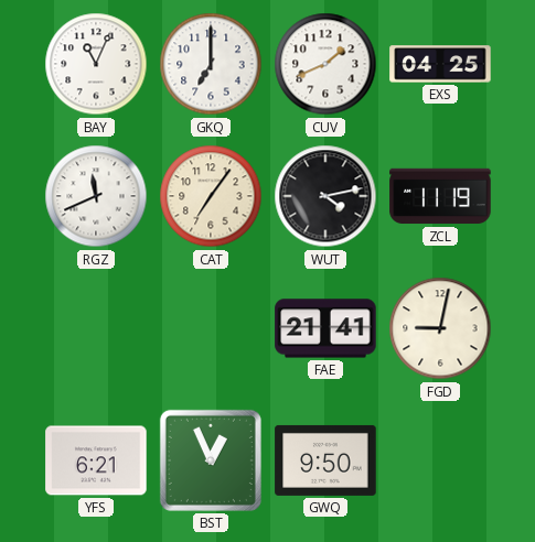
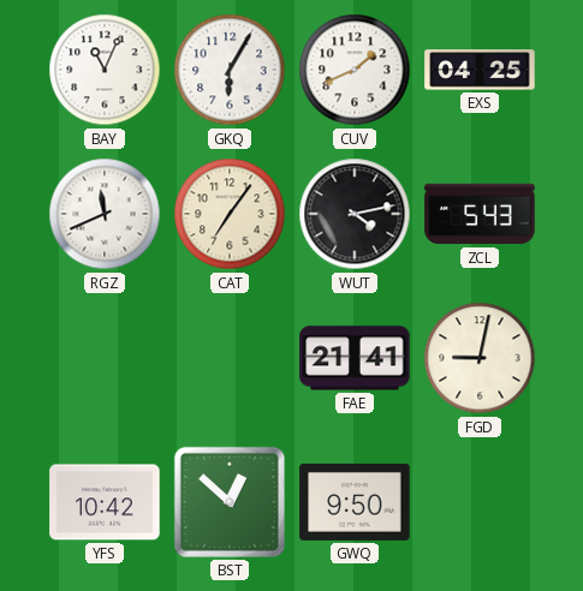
GKQ: 7:00 -> 6:05
ZCL: 11:19 -> 5:43
YFS: 6:21 -> 10:42
BST: 12:56 -> 12:52
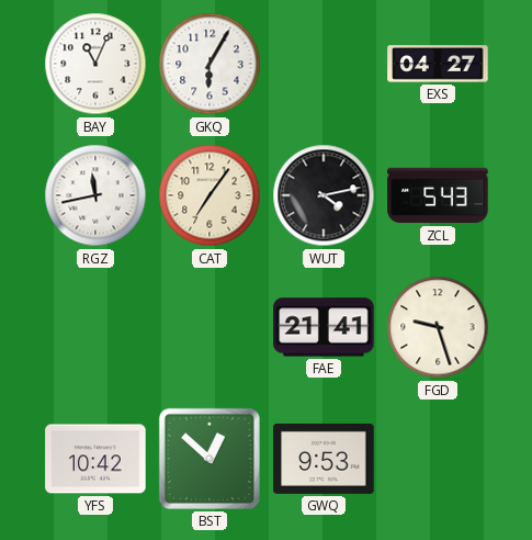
CUV: 1:41 -> none
EXS: 04:25 -> 04:27
RGZ: 11:41 -> 11:43
FGD: 9:02 -> 9:27
GWQ: 9:50 -> 9:53
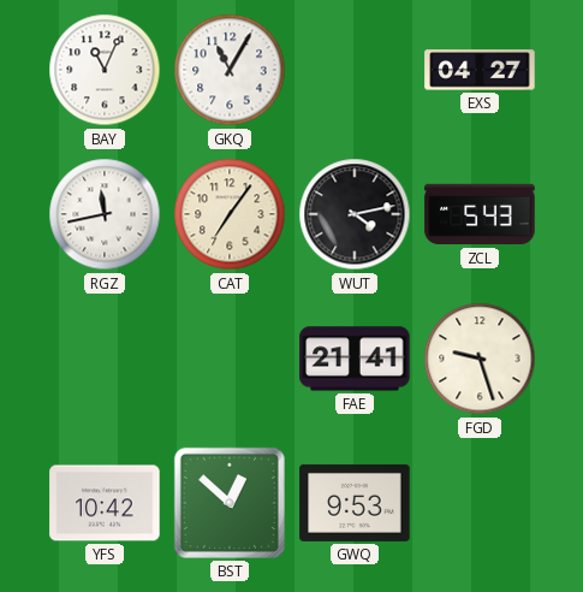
GKQ: 6:05 -> 11:05
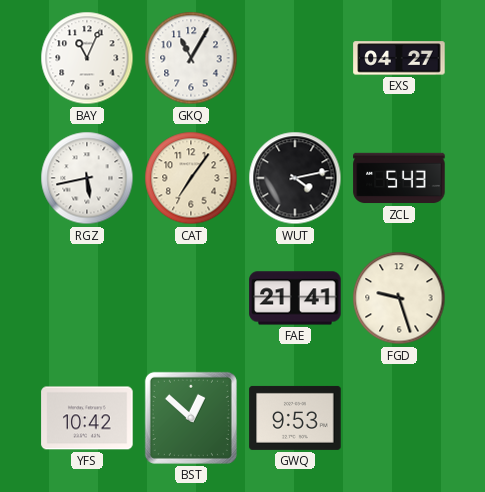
RGZ: 11:43 -> 5:43
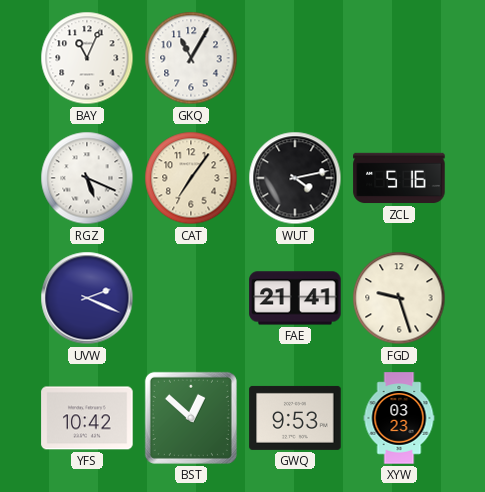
EXS: 04:27 -> none
RGZ: 5:43 -> 5:19
ZCL: 5:43 -> 5:16
UVW: none -> 2:19
XYW: none -> 03:23
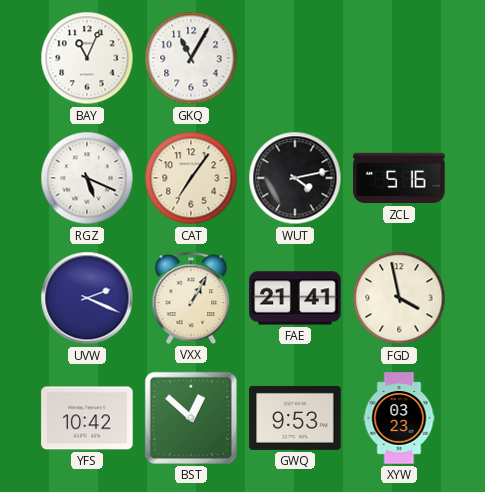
VXX: none -> 1:05
FGD: 9:27 -> 3:58
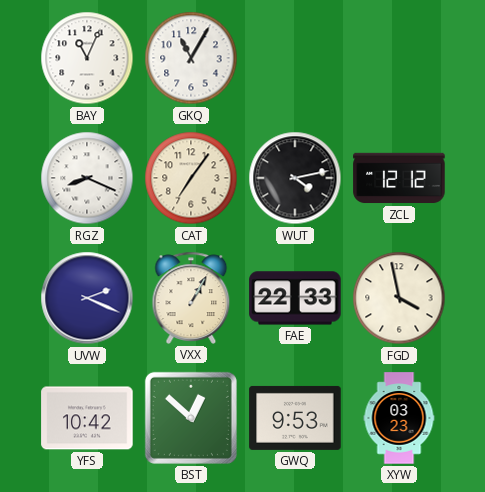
RGZ: 5:19 -> 8:19
ZCL: 5:16 -> 12:12
FAE: 21:41 -> 22:33
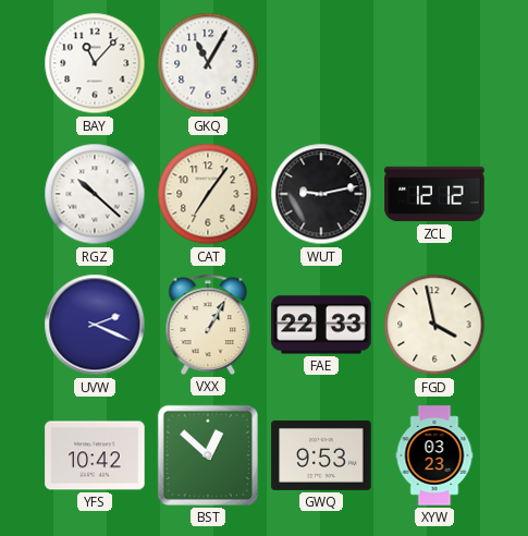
BAY: 11:04 -> 11:07
RGZ: 8:19 -> 10:22
WUT: 4:13 -> 9:13
